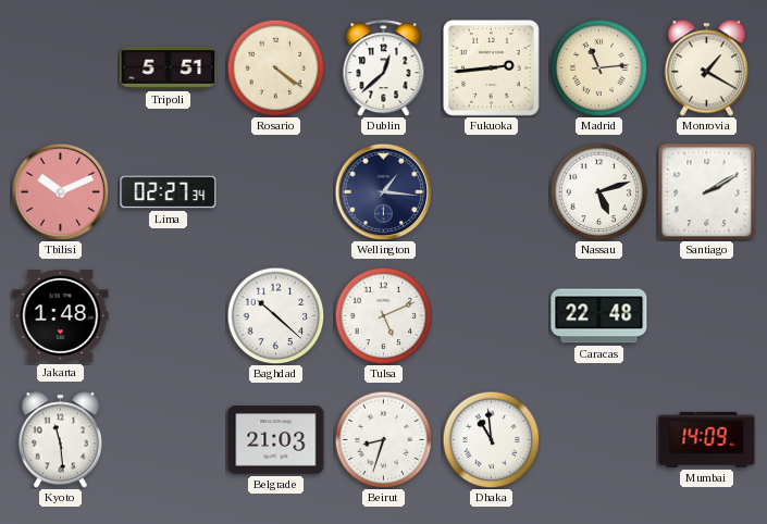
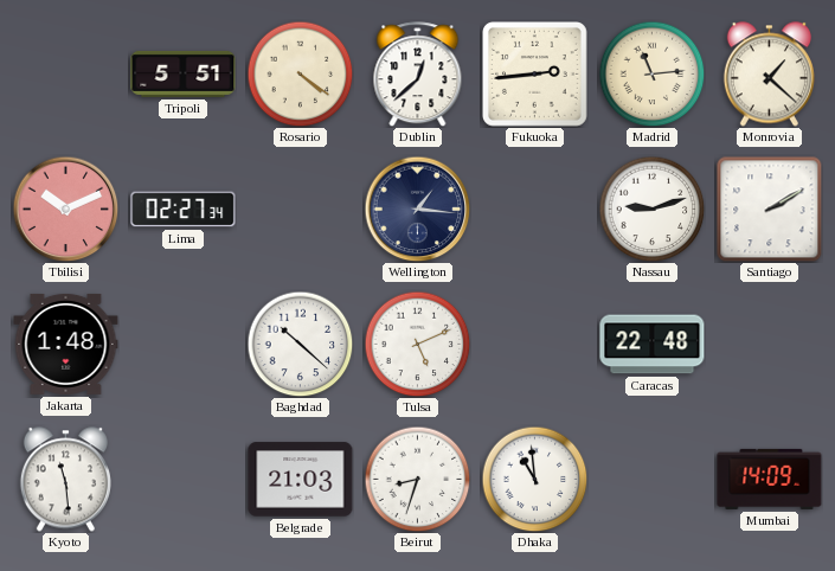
Monrovia: 1:20 -> 1:22
Nassau: 5:12 -> 9:12
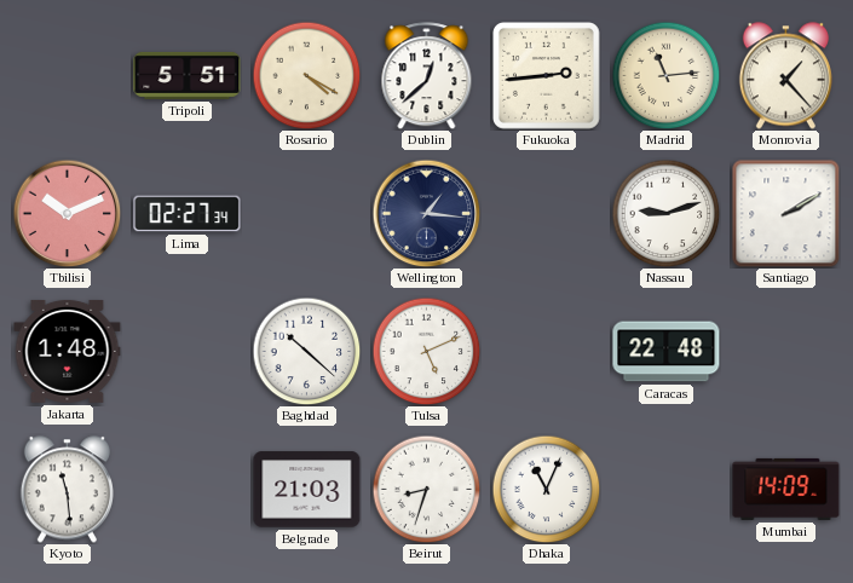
Rosario: 4:21 -> 4:20
Monrovia: 1:22 -> 1:23
Dhaka: 10:59 -> 11:04
